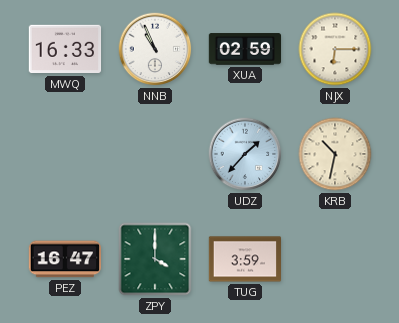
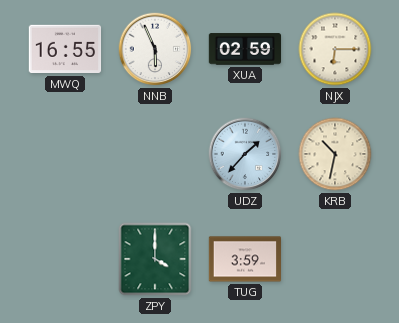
MWQ: 16:33 -> 16:55
NNB: 10:56 -> 5:56
PEZ: 16:47 -> none
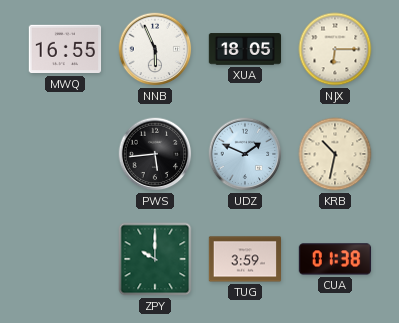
XUA: 02:59 -> 18:05
PWS: none -> 5:44
UDZ: 1:37 -> 1:49
ZPY: 4:00 -> 10:00
CUA: none -> 01:38
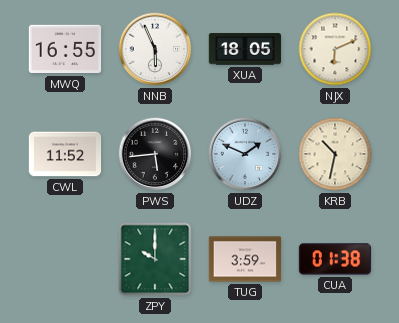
NJX: 6:15 -> 6:11
CWL: none -> 11:52
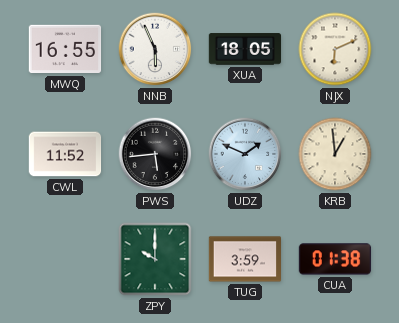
KRB: 10:32 -> 12:59
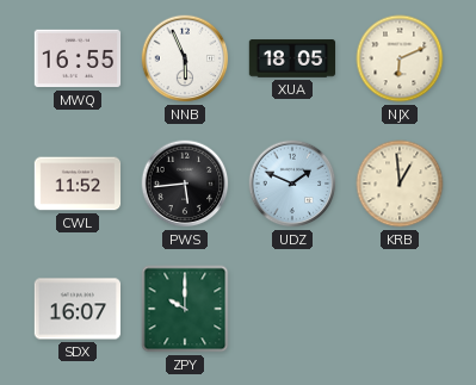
SDX: none -> 16:07
TUG: 3:59 -> none
CUA: 01:38 -> none
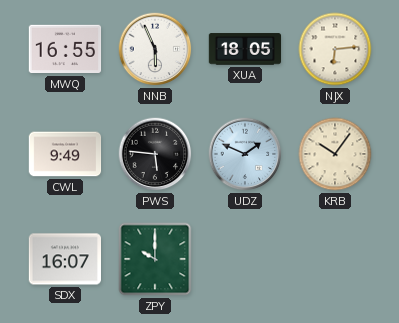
NJX: 6:11 -> 6:14
CWL: 11:52 -> 9:49
PWS: 5:44 -> 5:46
KRB: 12:59 -> 10:06
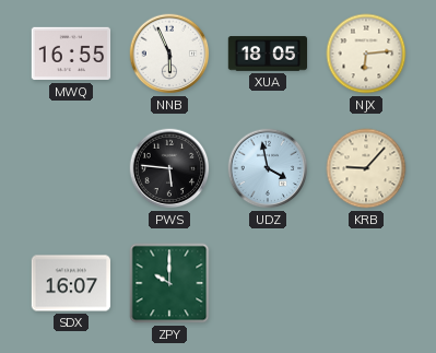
CWL: 9:49 -> none
UDZ: 1:49 -> 3:58
KRB: 10:06 -> 9:07
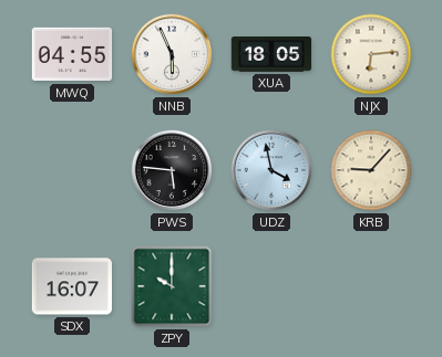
MWQ: 16:55 -> 04:55
